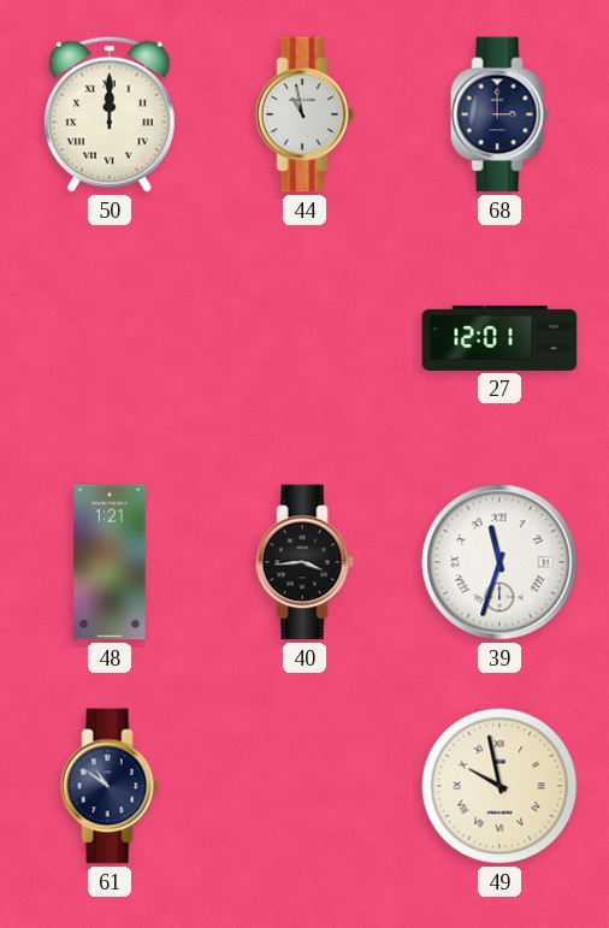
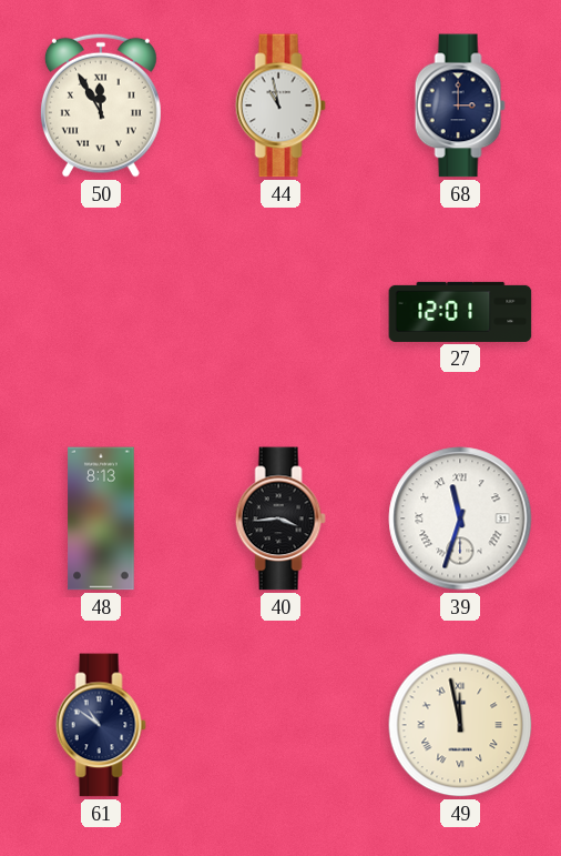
50: 12:00 -> 11:55
48: 1:21 -> 8:13
49: 9:58 -> 11:58
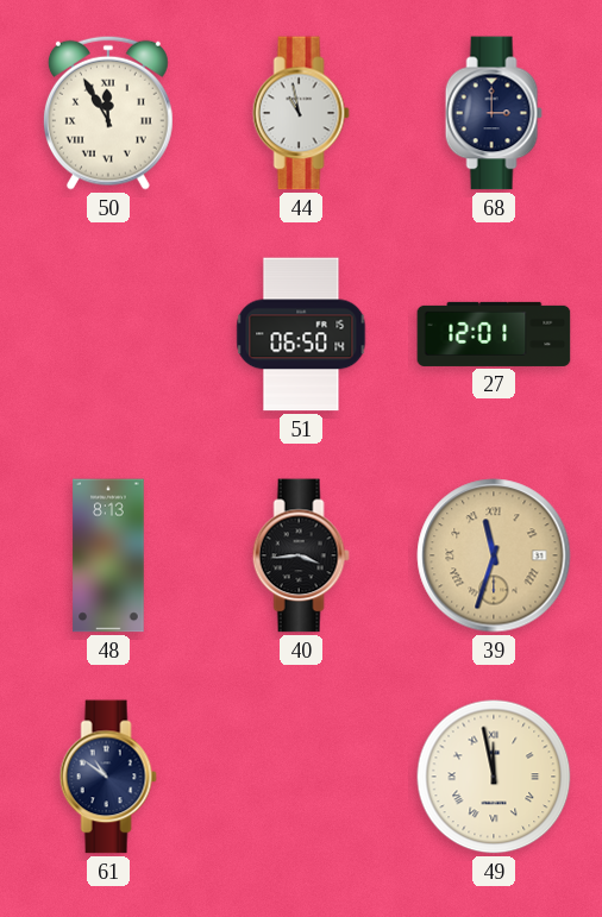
51: none -> 06:50
39 dial: white -> champagne
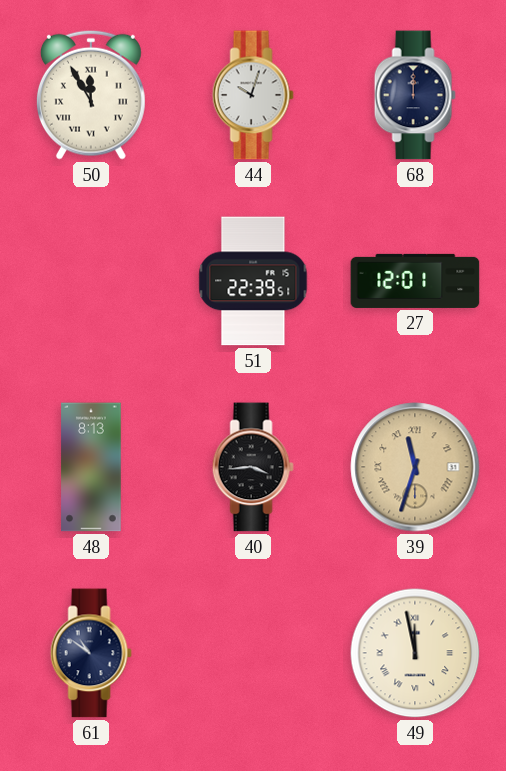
44: 10:58 -> 10:03
68: 3:00 -> 12:00
51: 06:50 -> 22:39
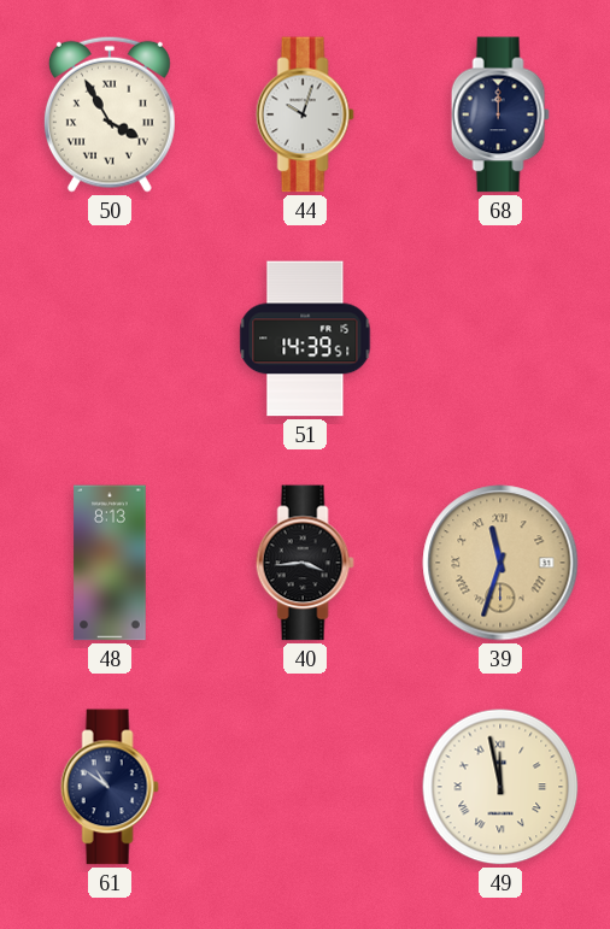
50: 11:55 -> 3:55
51: 22:39 -> 14:39
27: 12:01 -> none
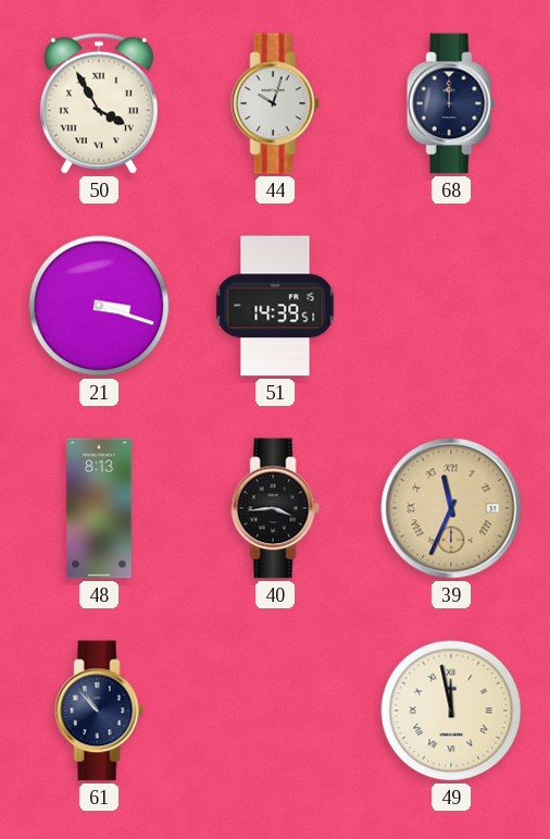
21: none -> 3:18
39: 11:33 -> 11:34
61: 10:51 -> 10:53
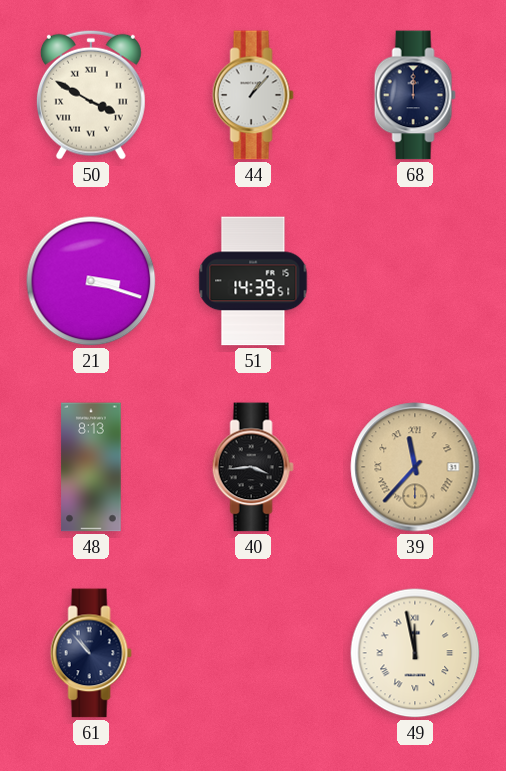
50: 3:55 -> 3:50
44: 10:03 -> 1:07
39: 11:34 -> 11:37
